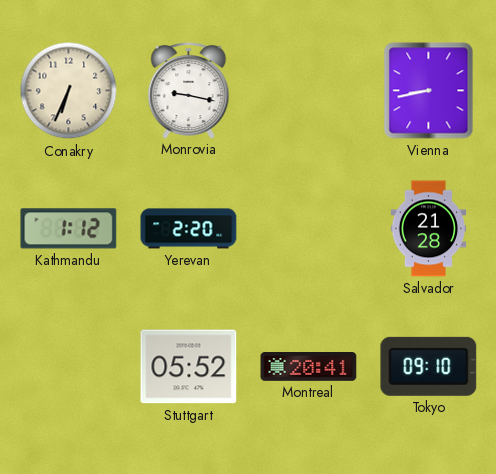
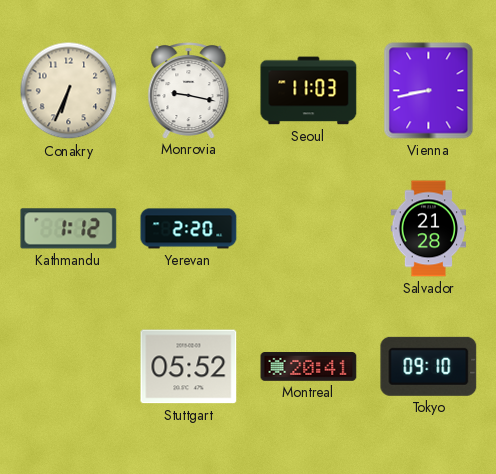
Seoul: none -> 11:03
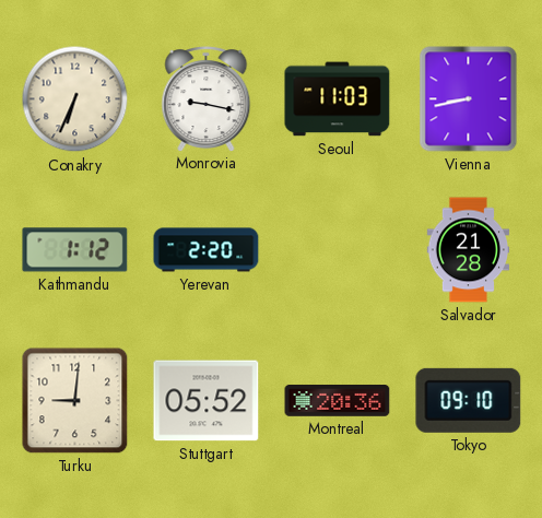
Turku: none -> 9:01
Montreal: 20:41 -> 20:36
